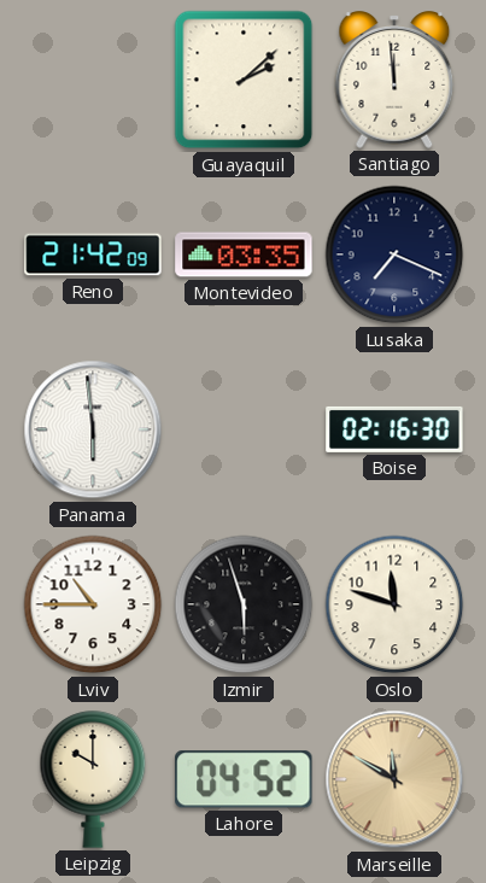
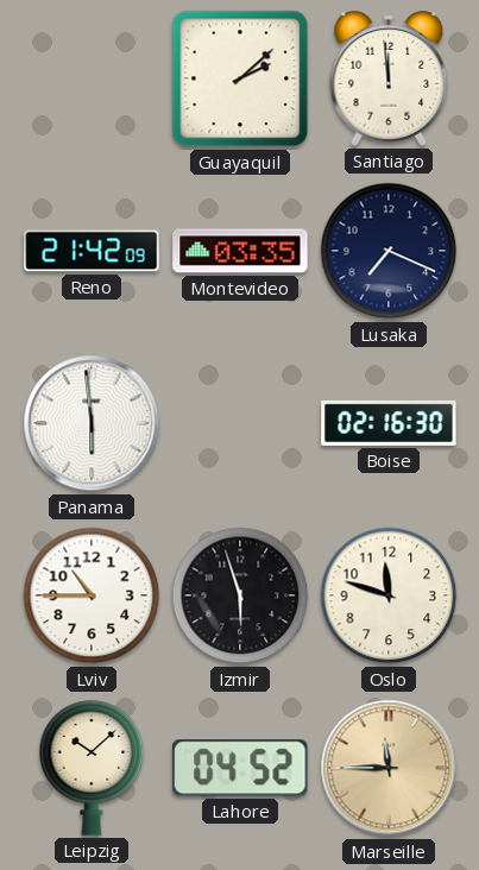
Leipzig: 10:00 -> 10:08
Marseille: 11:50 -> 11:45
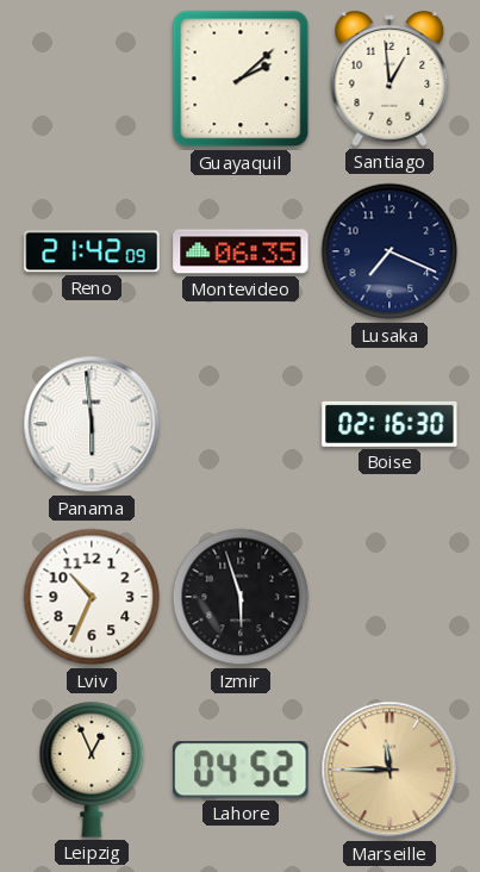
Santiago: 11:59 -> 12:59
Montevideo: 03:35 -> 06:35
Lviv: 10:45 -> 10:34
Oslo: 11:48 -> none
Leipzig: 10:08 -> 12:56
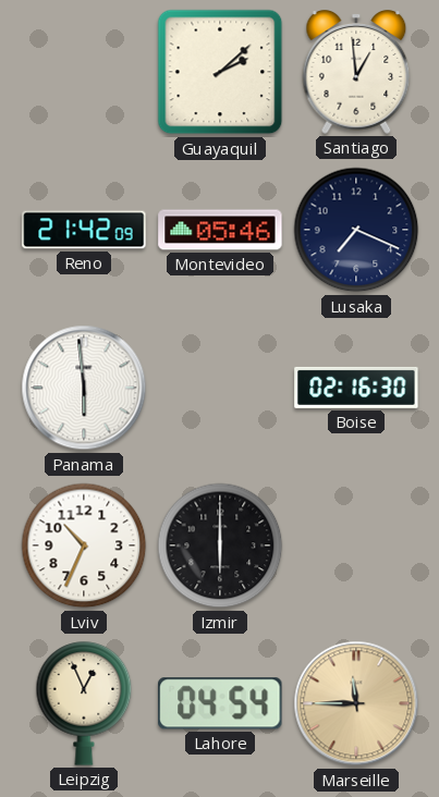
Montevideo: 06:35 -> 05:46
Izmir: 5:57 -> 6:00
Lahore: 04:52 -> 04:54
